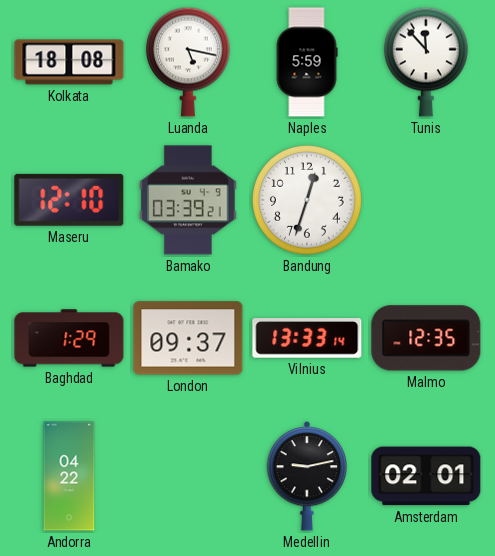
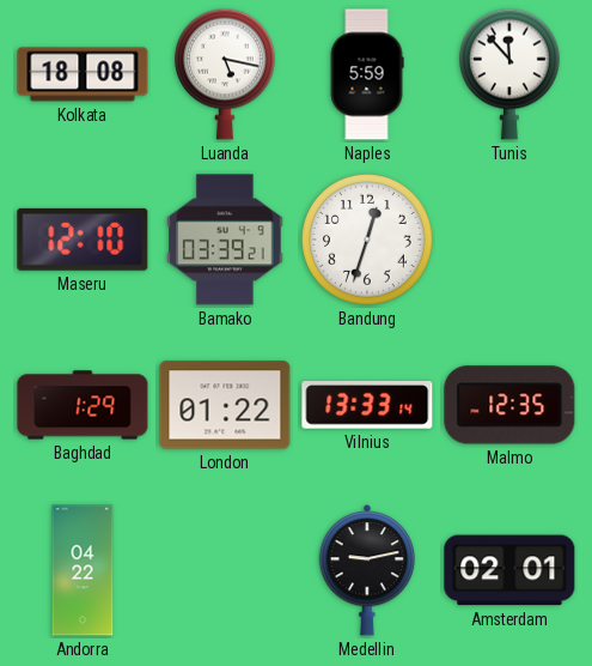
London: 09:37 -> 01:22
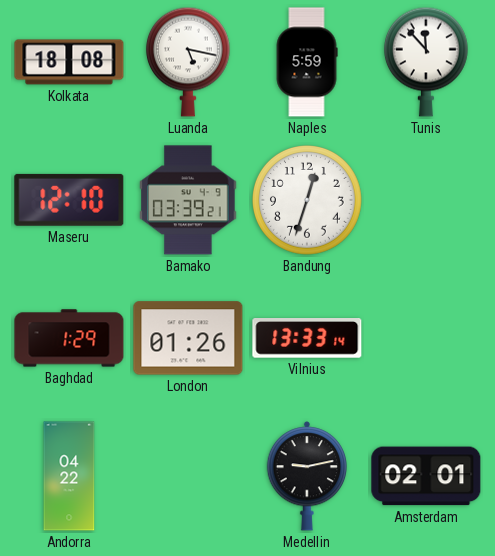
London: 01:22 -> 01:26
Malmo: 12:35 -> none
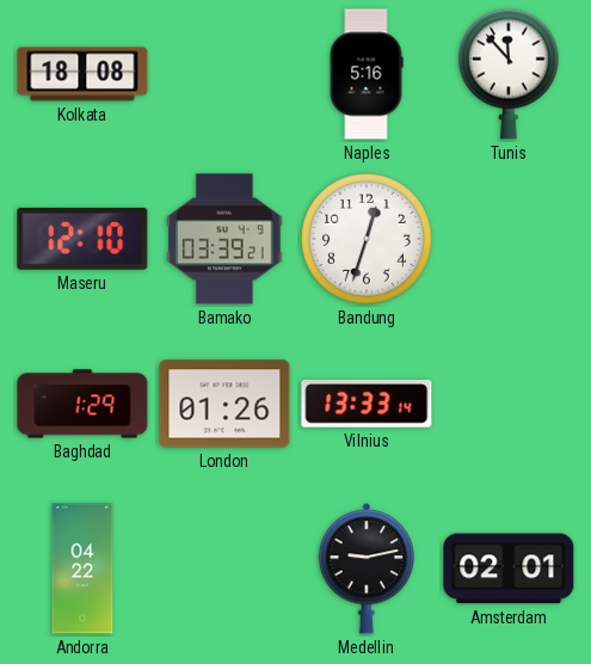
Luanda: 5:17 -> none
Naples: 5:59 -> 5:16
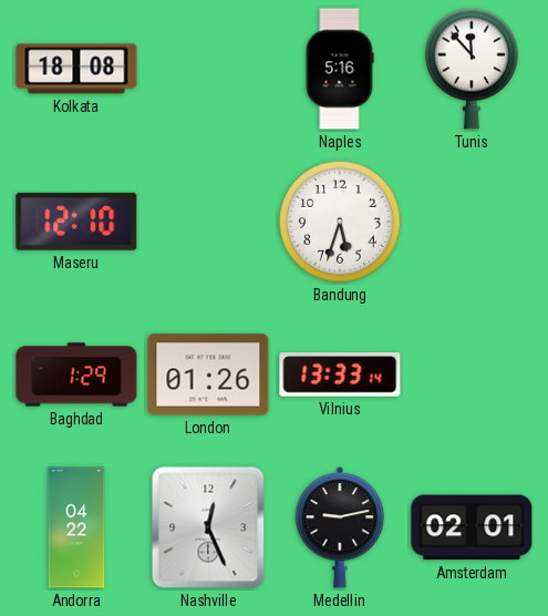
Bamako: 03:39 -> none
Bandung: 12:33 -> 5:33
Nashville: none -> 12:26
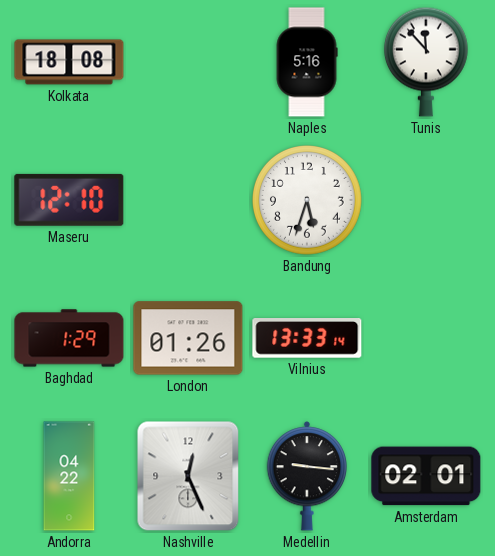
Medellin: 9:13 -> 9:16
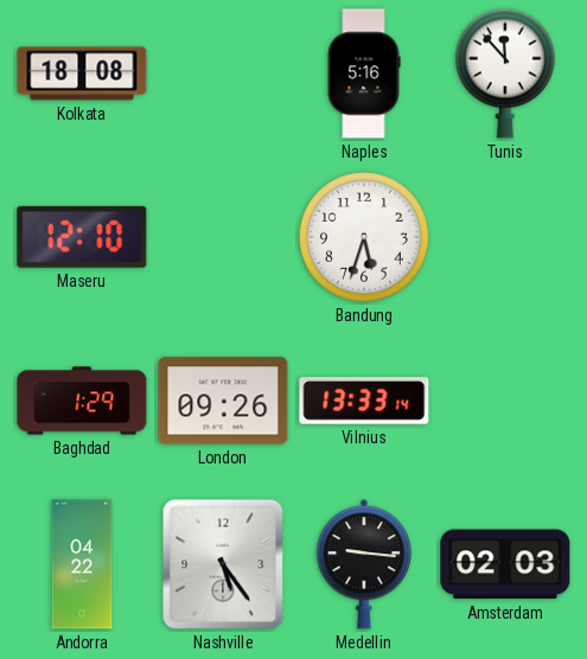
London: 01:26 -> 09:26
Nashville: 12:26 -> 5:24
Amsterdam: 02:01 -> 02:03
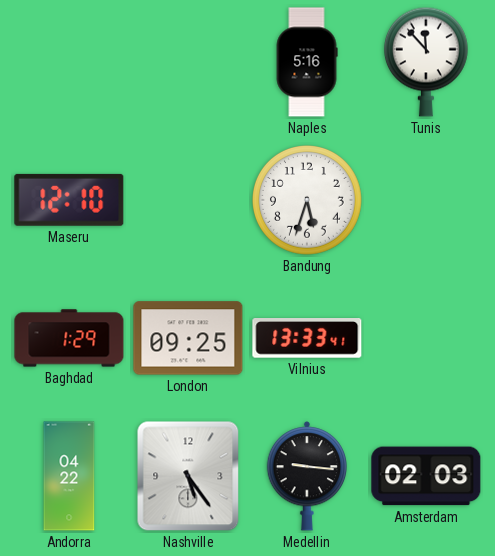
Kolkata: 18:08 -> none
London: 09:26 -> 09:25
Vilnius: 13:33:14 -> 13:33:41
